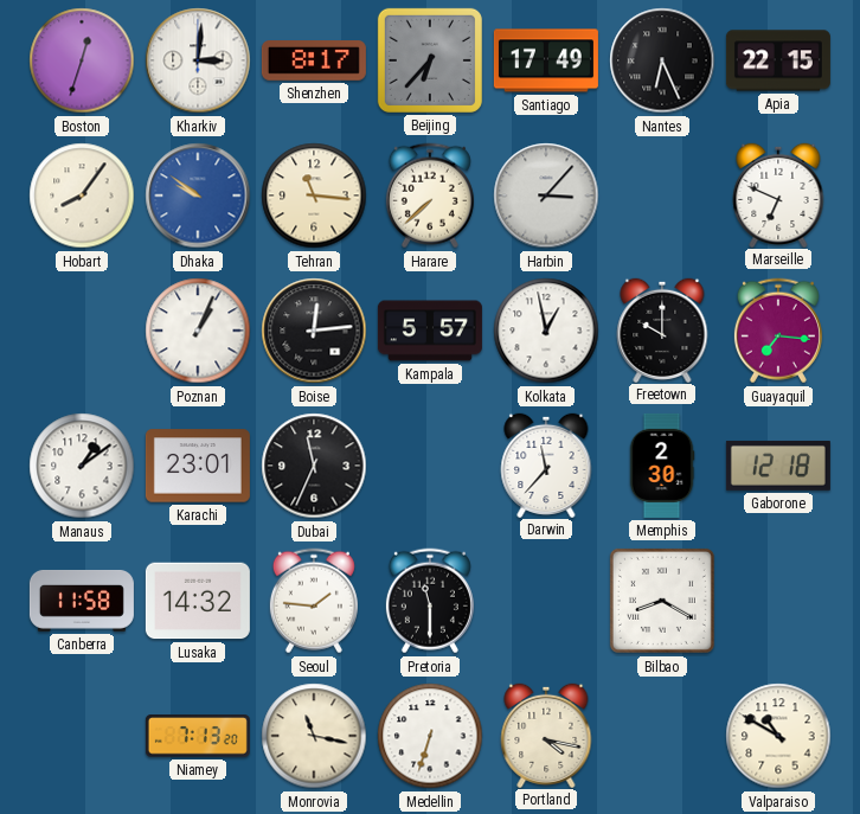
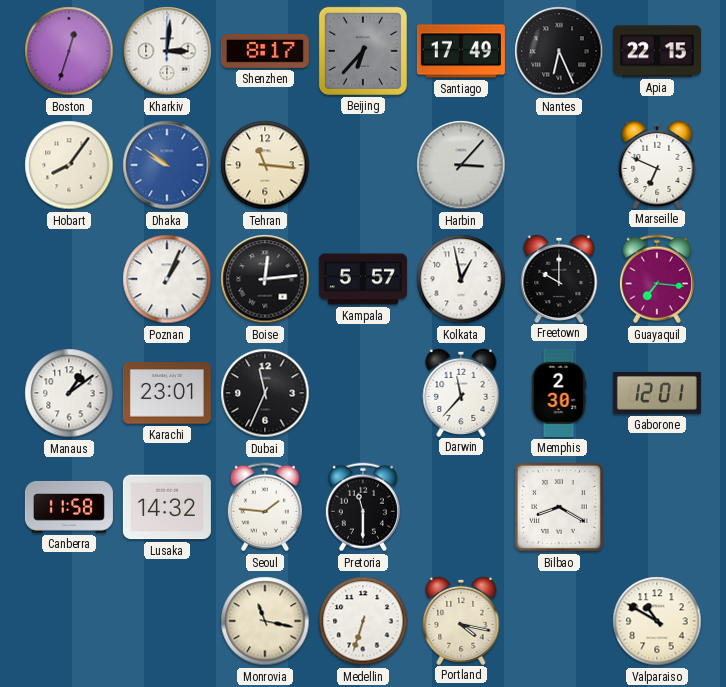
Harare: 7:38 -> none
Gaborone: 12:18 -> 12:01
Niamey: 7:13 -> none
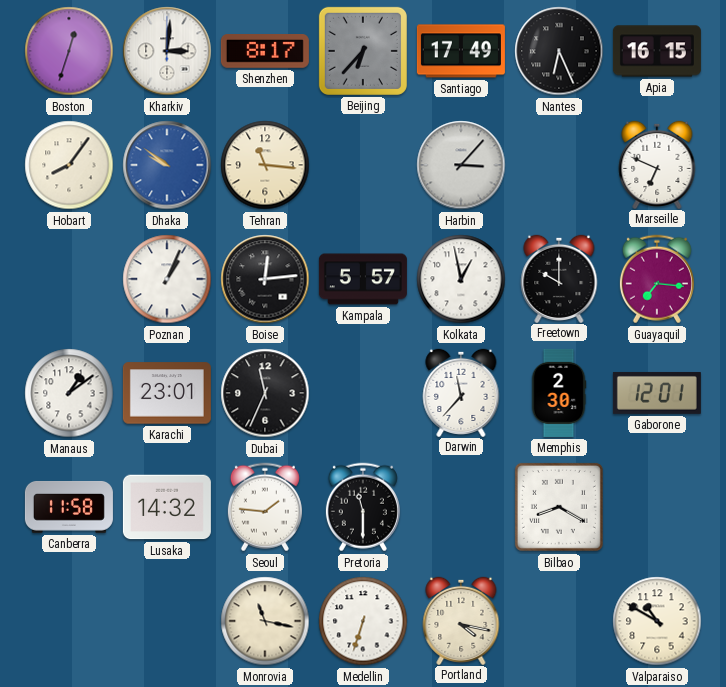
Apia: 22:15 -> 16:15
